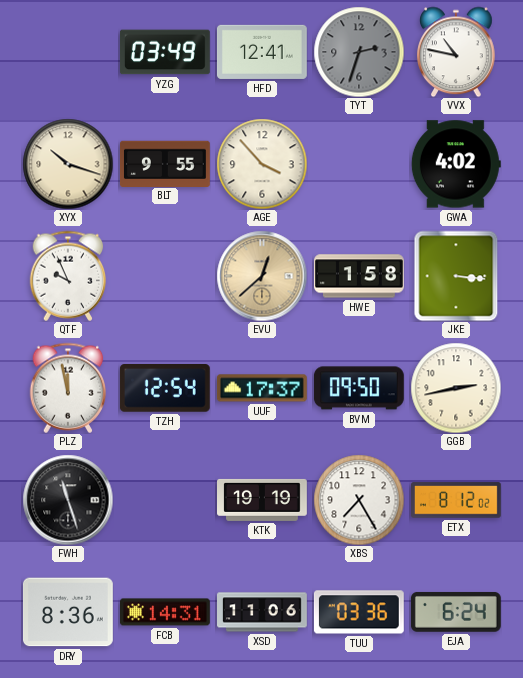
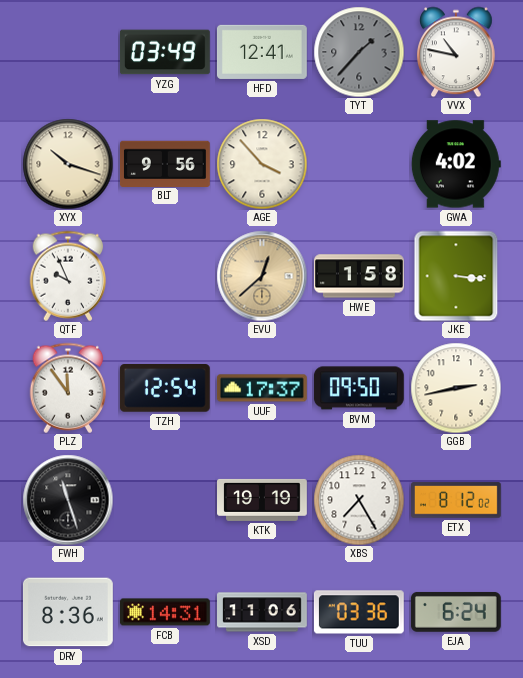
TYT: 2:33 -> 1:37
BLT: 9:55 -> 9:56
PLZ: 11:58 -> 11:54
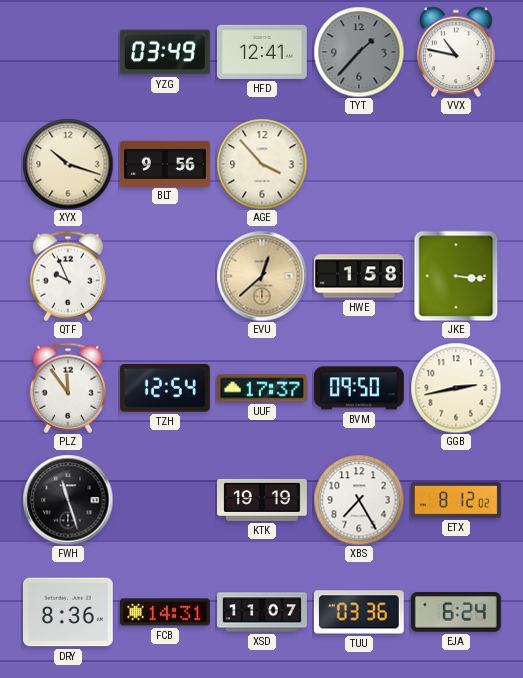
GWA: 4:02 -> none
XSD: 11:06 -> 11:07
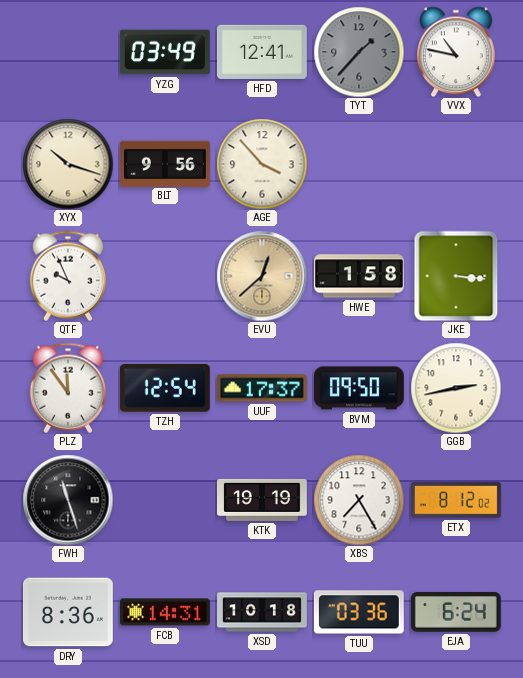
XSD: 11:07 -> 10:18
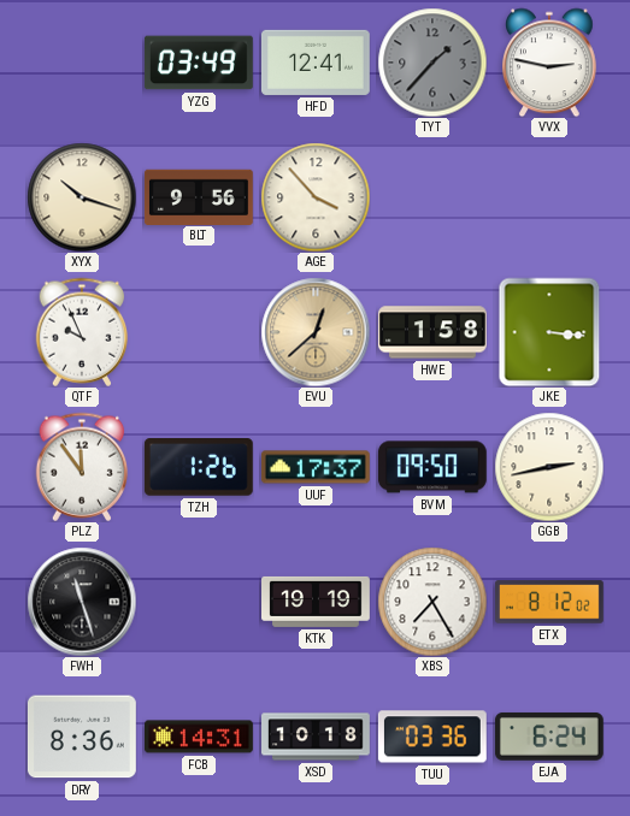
VVX: 10:47 -> 2:47
TZH: 12:54 -> 1:26
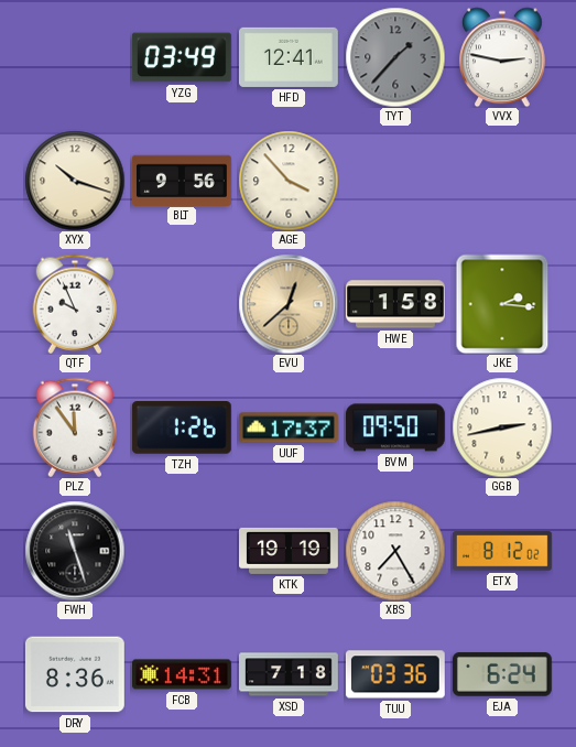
JKE: 3:16 -> 2:16
XSD: 10:18 -> 7:18
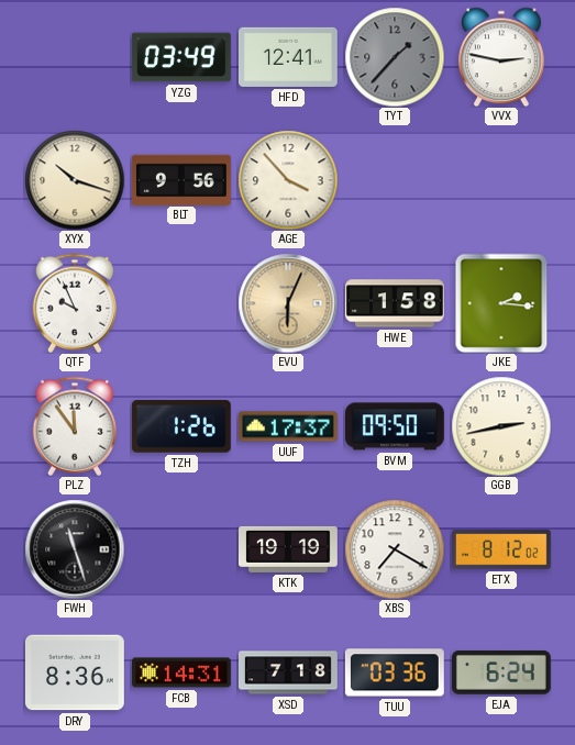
EVU: 12:38 -> 6:04
XBS: 7:25 -> 7:20
